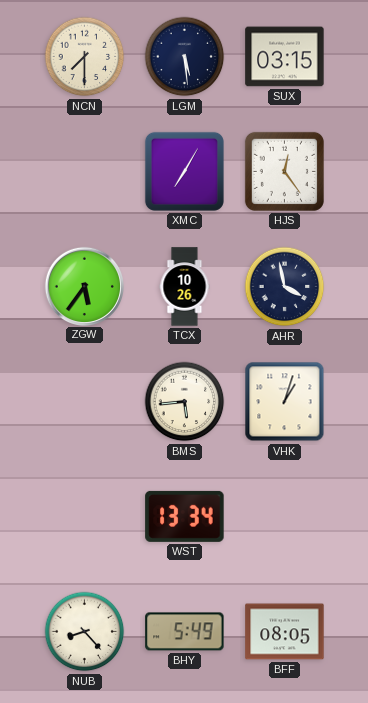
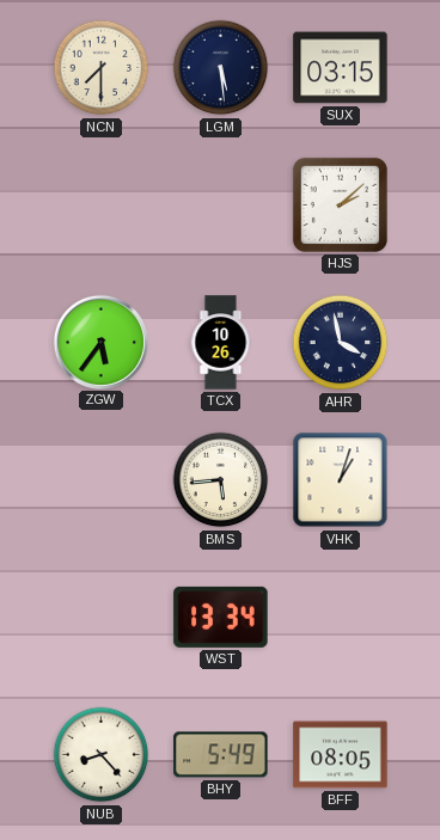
XMC: 7:05 -> none
HJS: 12:24 -> 2:08
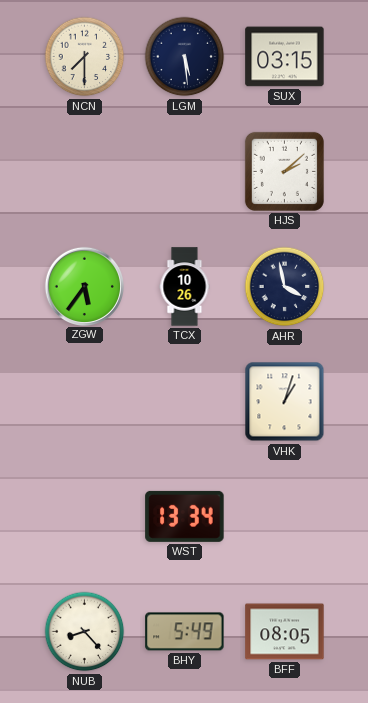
BMS: 5:44 -> none
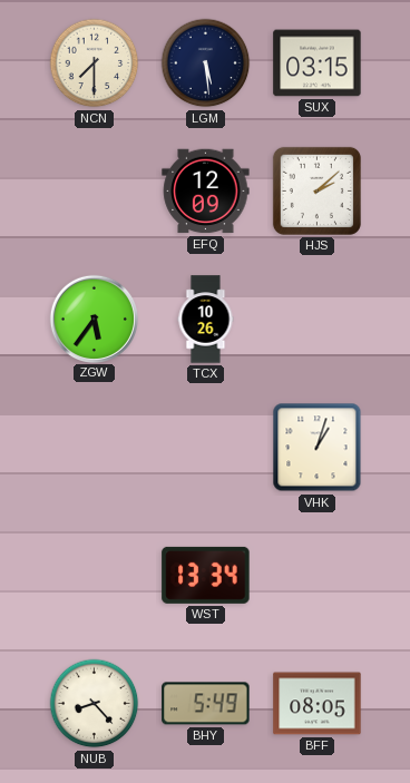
EFQ: none -> 12:09
AHR: 3:58 -> none
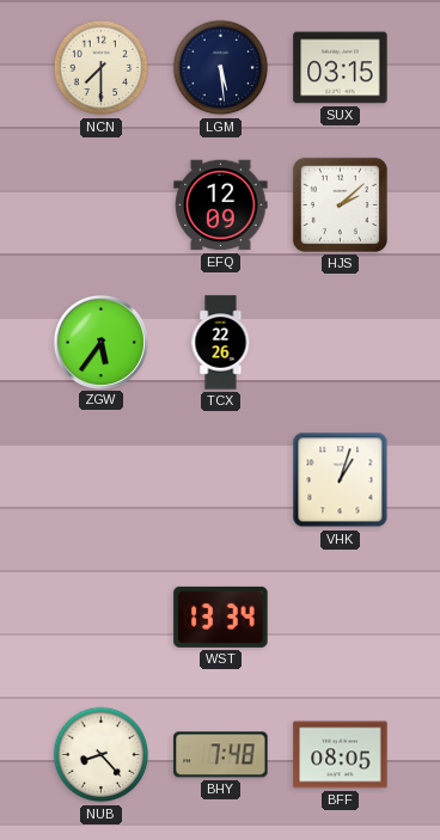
TCX: 10:26 -> 22:26
BHY: 5:49 -> 7:48
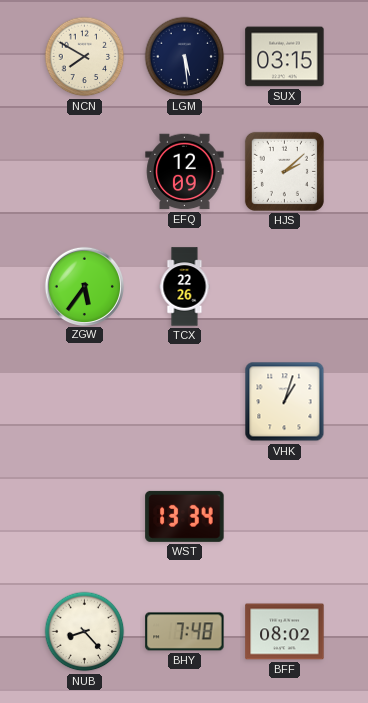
NCN: 7:30 -> 7:50
BFF: 08:05 -> 08:02
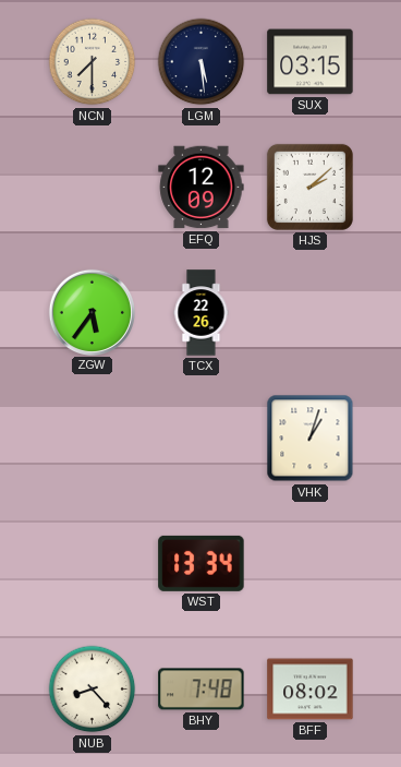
NCN: 7:50 -> 7:30
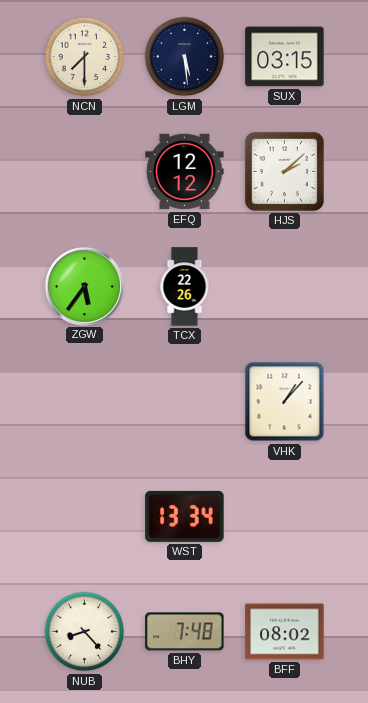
EFQ: 12:09 -> 12:12
VHK: 1:03 -> 1:07
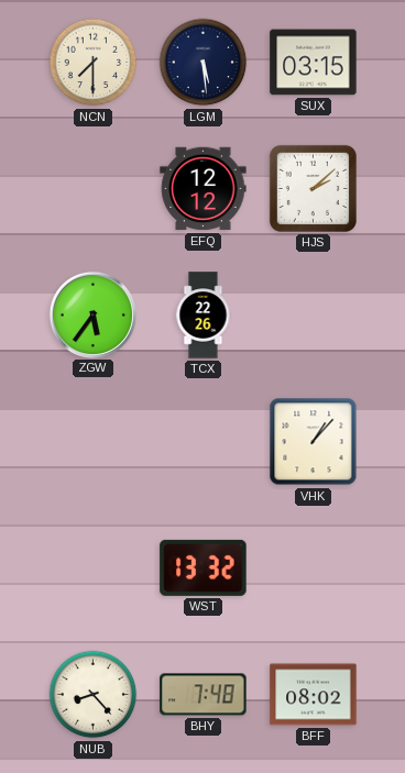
WST: 13:34 -> 13:32
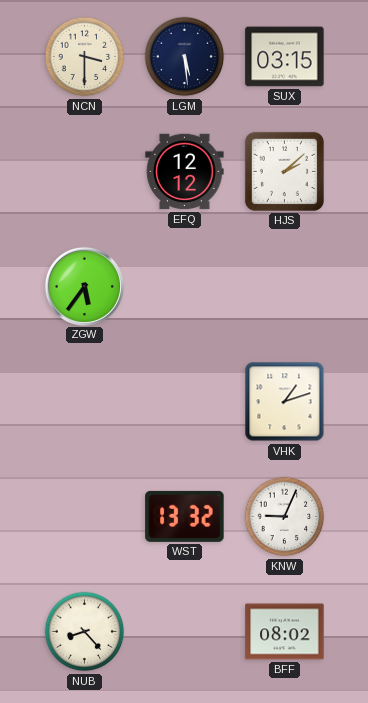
NCN: 7:30 -> 3:30
TCX: 22:26 -> none
VHK: 1:07 -> 1:12
KNW: none -> 9:04
BHY: 7:48 -> none
